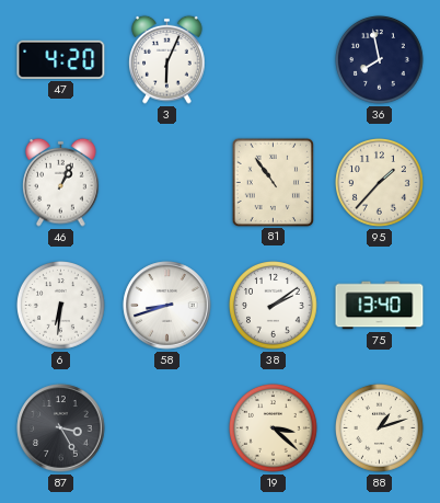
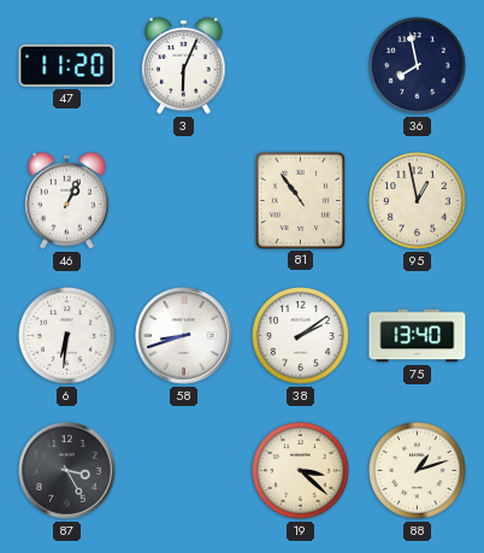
47: 4:20 -> 11:20
95: 1:37 -> 12:58
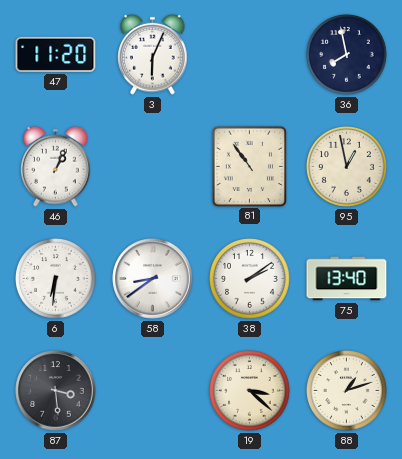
58: 8:42 -> 8:39
87: 3:25 -> 3:29
